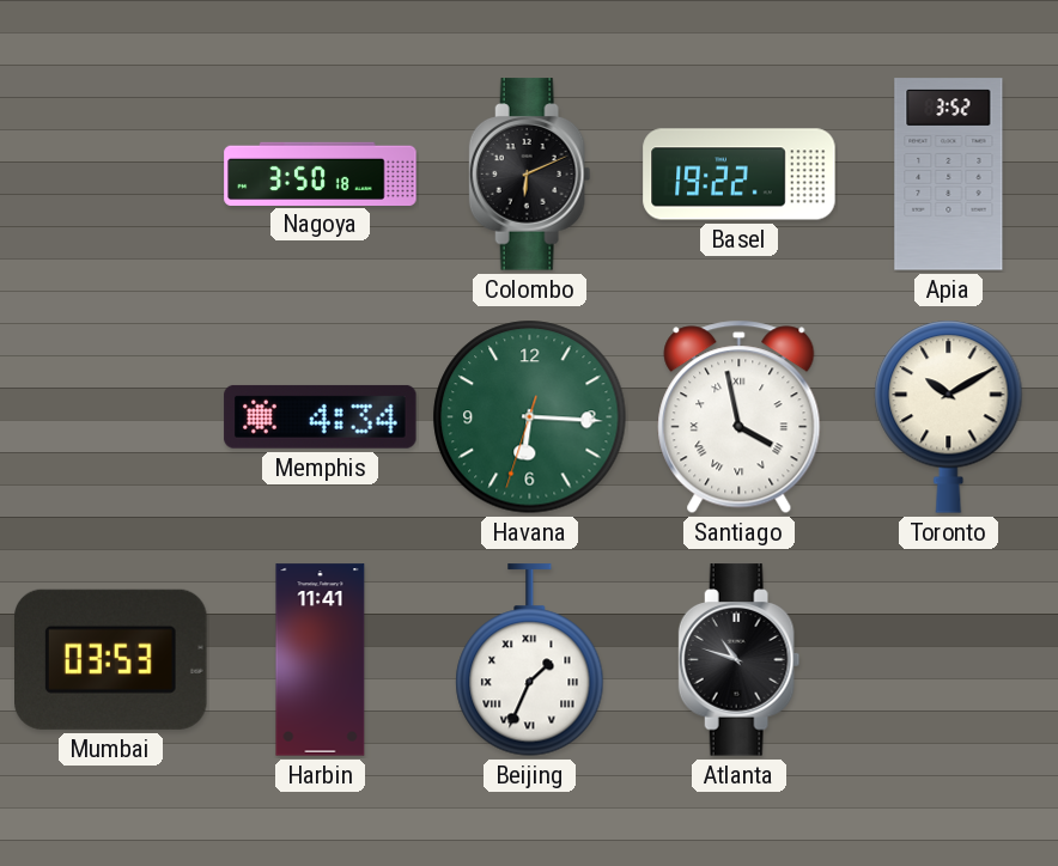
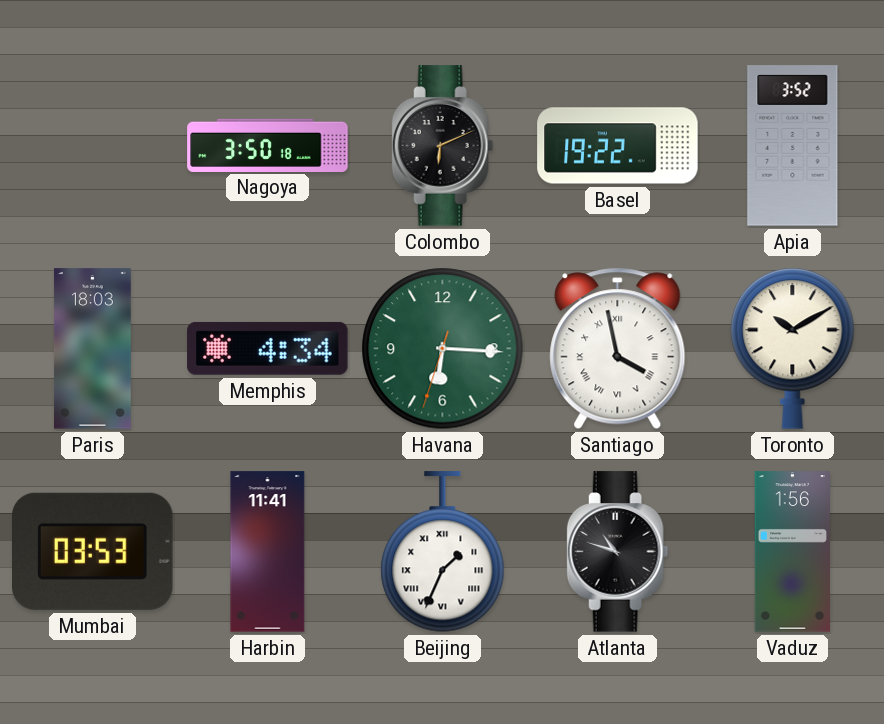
Paris: none -> 18:03
Vaduz: none -> 1:56
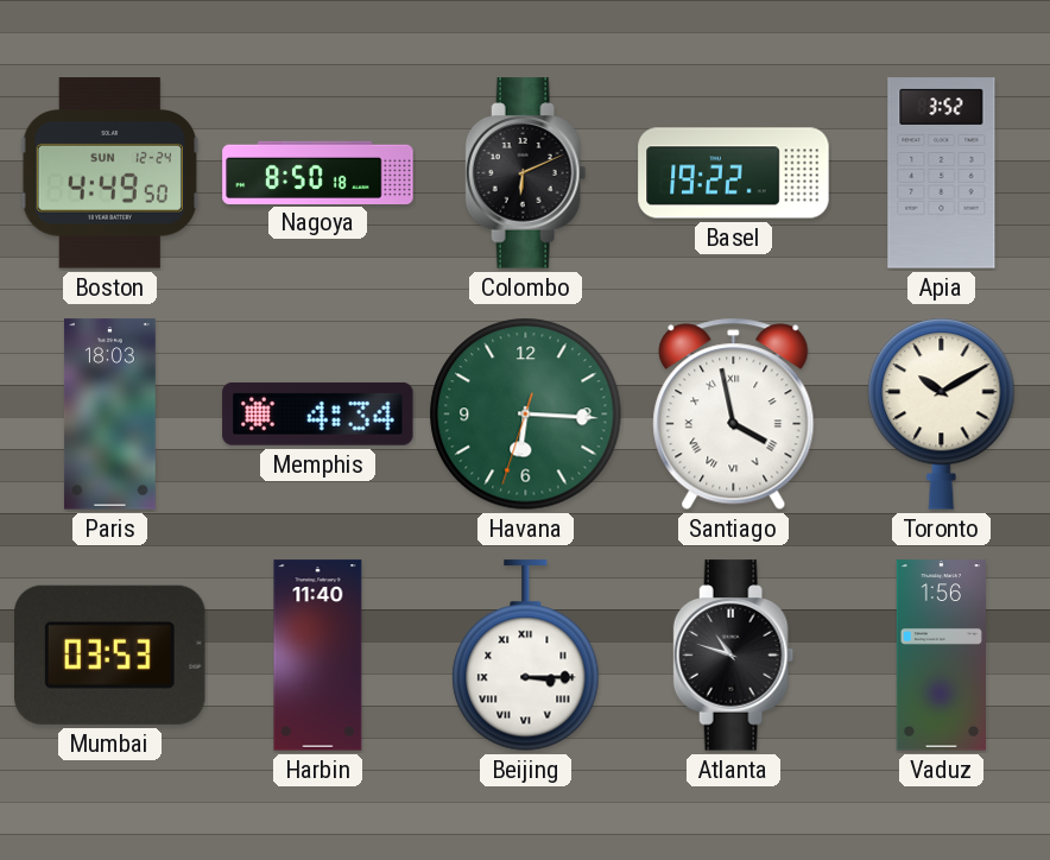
Boston: none -> 4:49
Nagoya: 3:50 -> 8:50
Harbin: 11:41 -> 11:40
Beijing: 1:34 -> 3:15
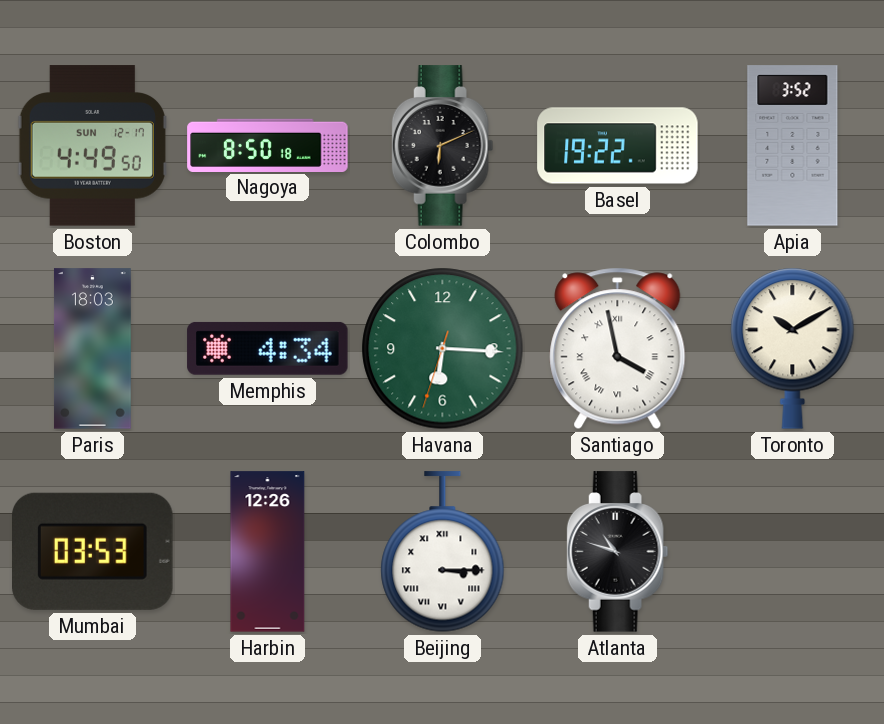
Boston date: SUN 12-24 -> SUN 12-17
Harbin: 11:40 -> 12:26
Vaduz: 1:56 -> none
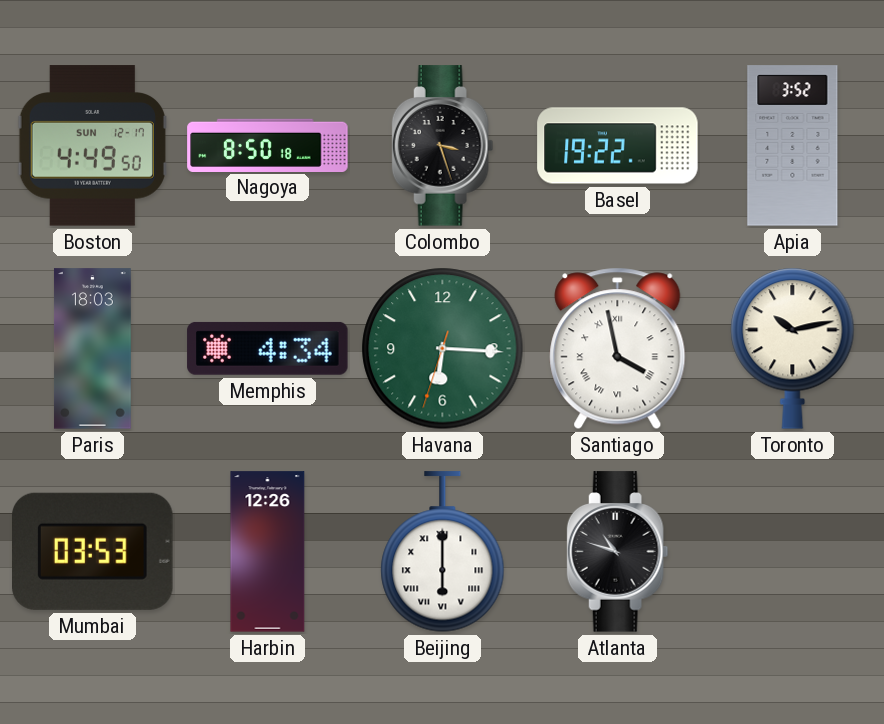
Colombo: 6:11 -> 3:27
Toronto: 10:10 -> 10:13
Beijing: 3:15 -> 6:00
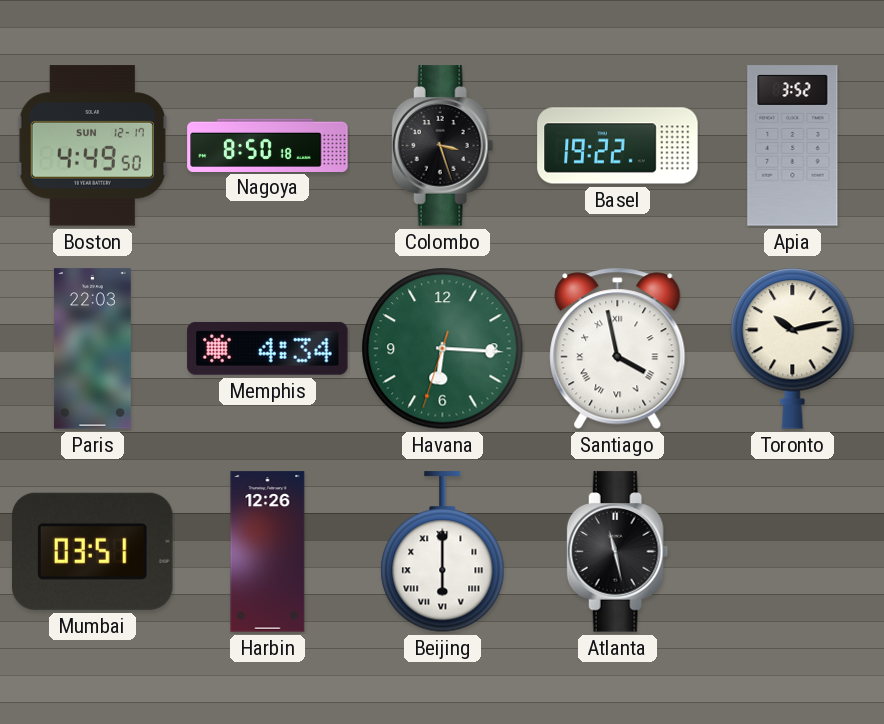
Paris: 18:03 -> 22:03
Mumbai: 03:53 -> 03:51
Atlanta: 10:48 -> 11:28
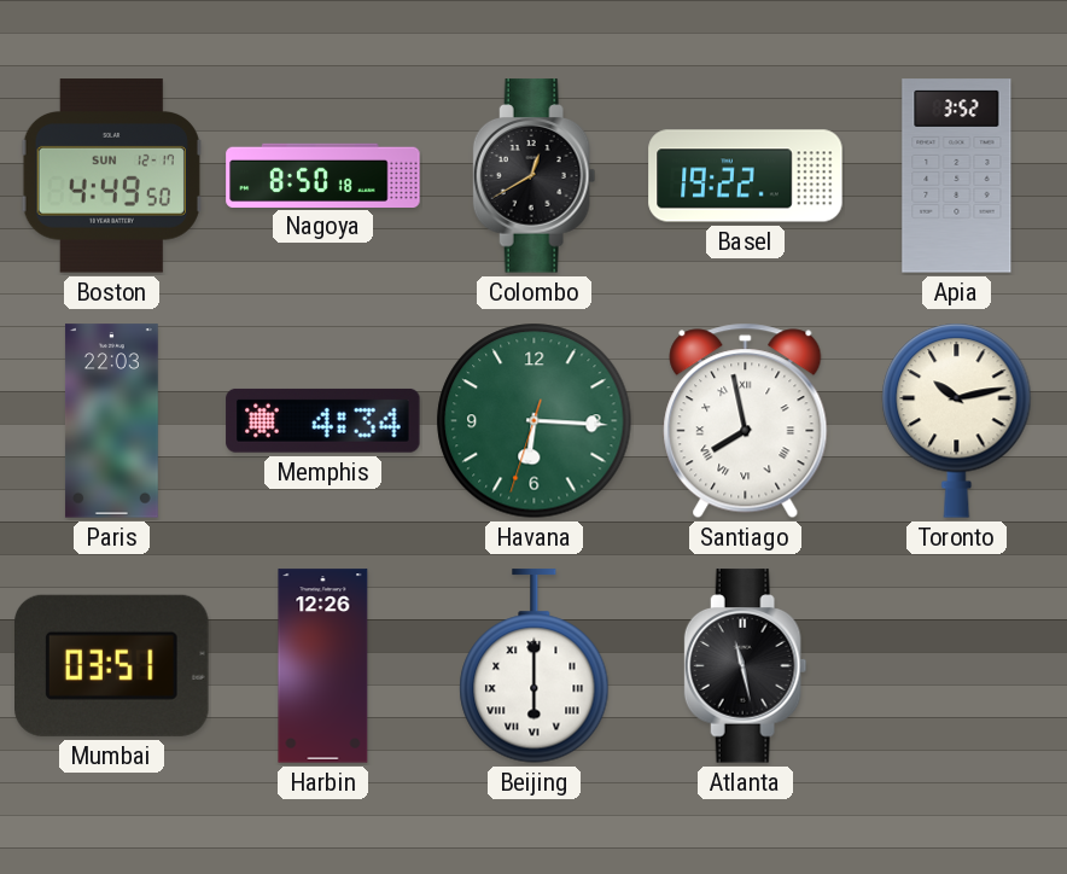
Colombo: 3:27 -> 12:40
Santiago: 3:58 -> 7:58
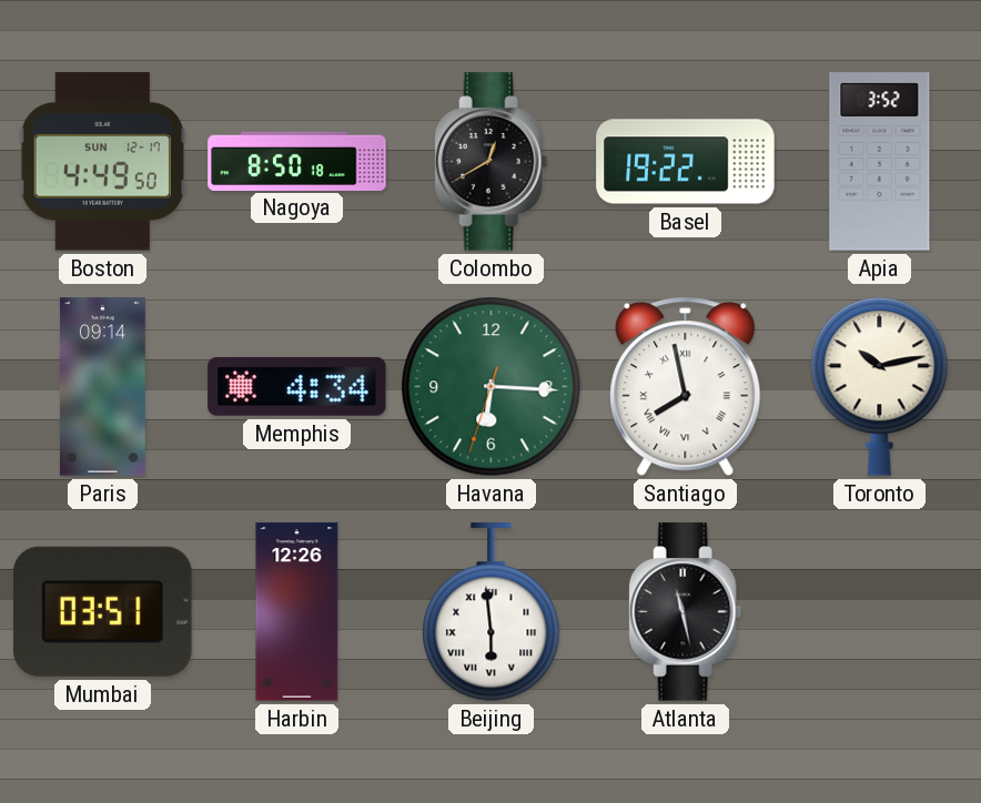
Paris: 22:03 -> 09:14
Beijing: 6:00 -> 5:59
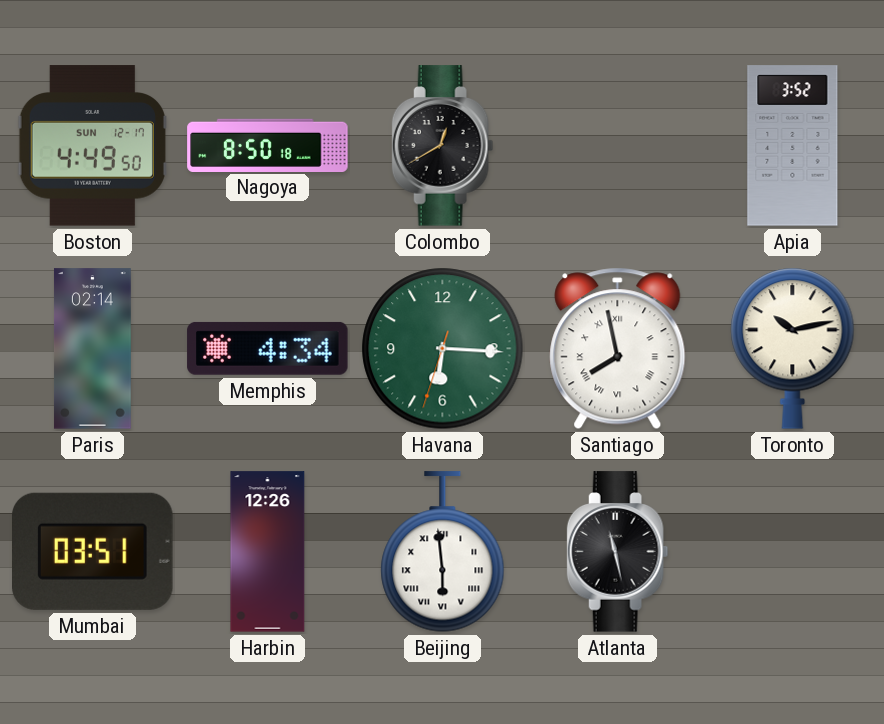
Basel: 19:22 -> none
Paris: 09:14 -> 02:14
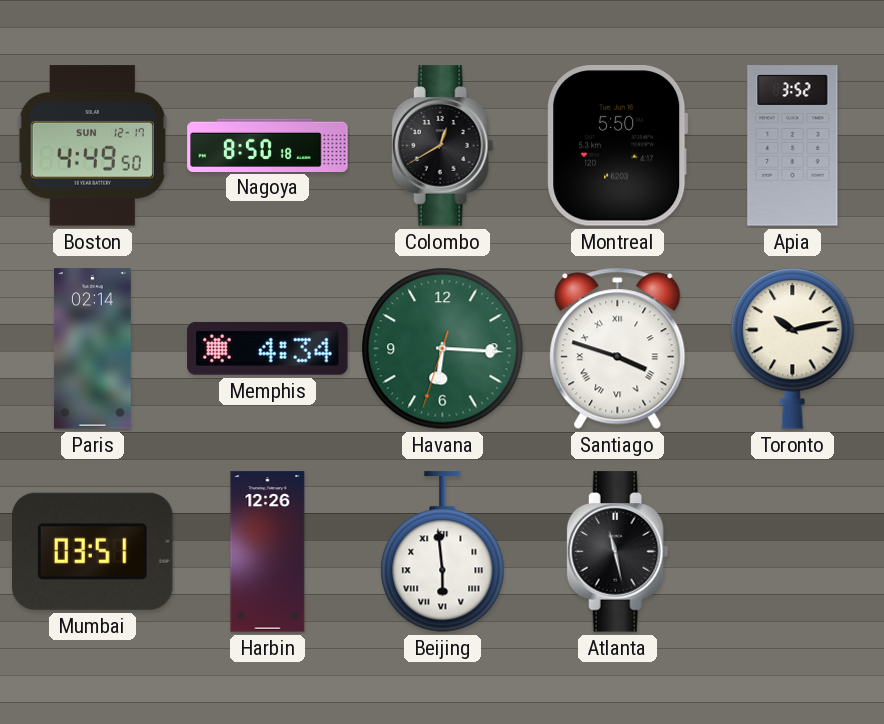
Montreal: none -> 5:50
Santiago: 7:58 -> 3:48
